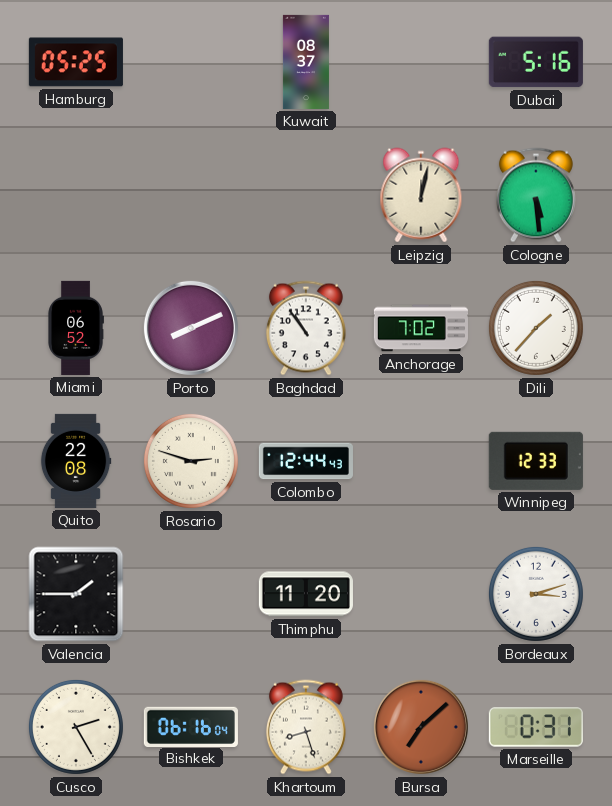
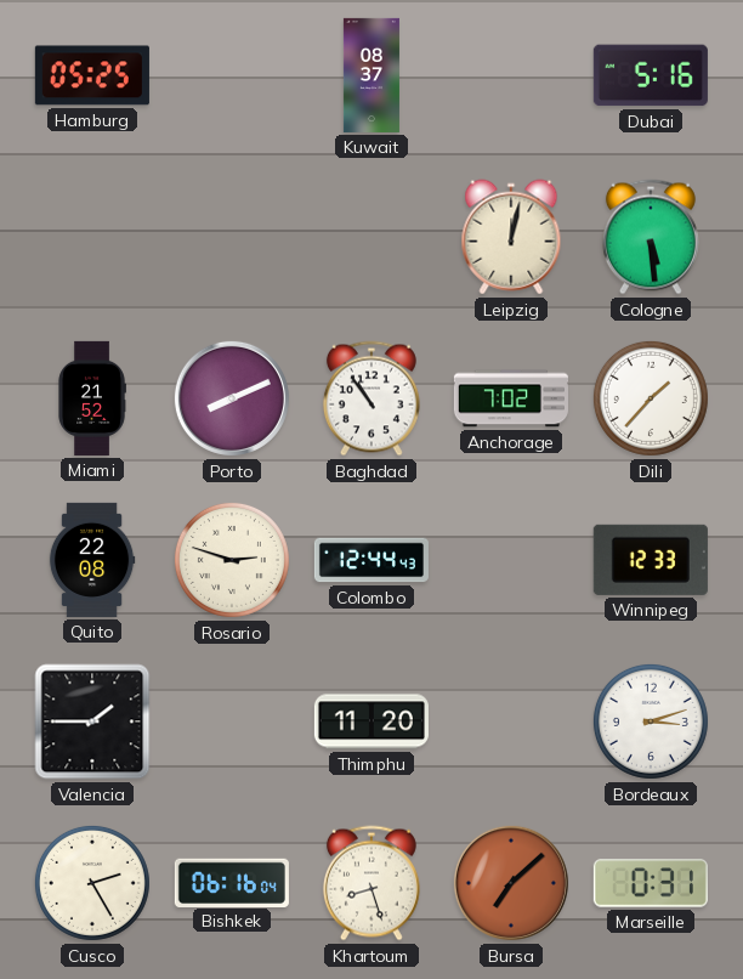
Miami: 06:52 -> 21:52
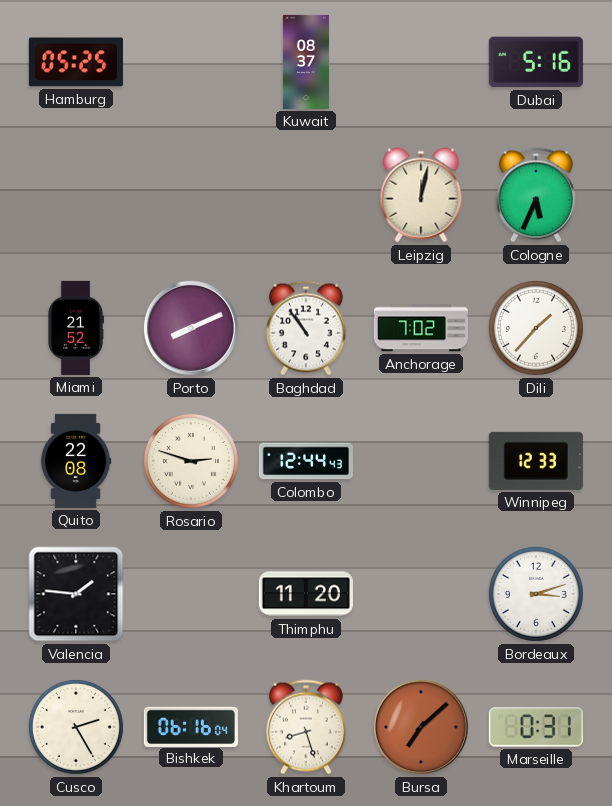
Cologne: 5:29 -> 5:34
Valencia: 1:45 -> 1:46
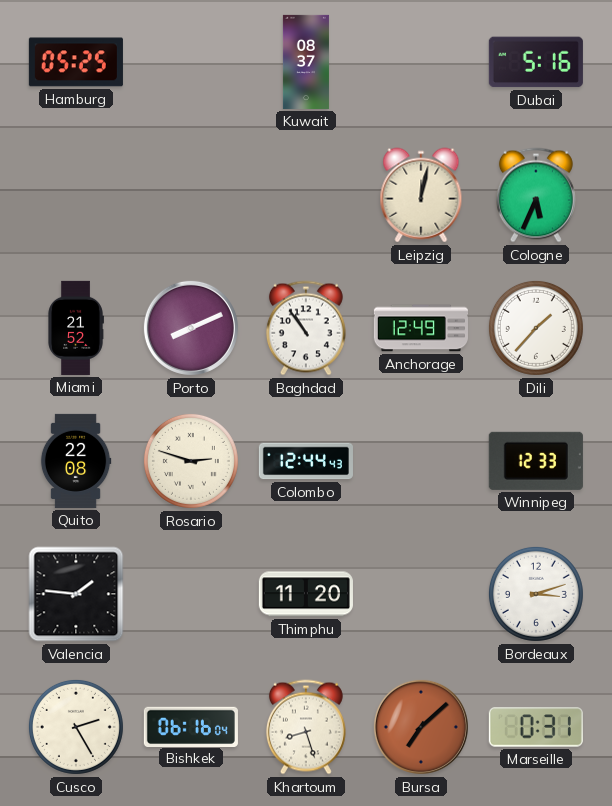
Anchorage: 7:02 -> 12:49
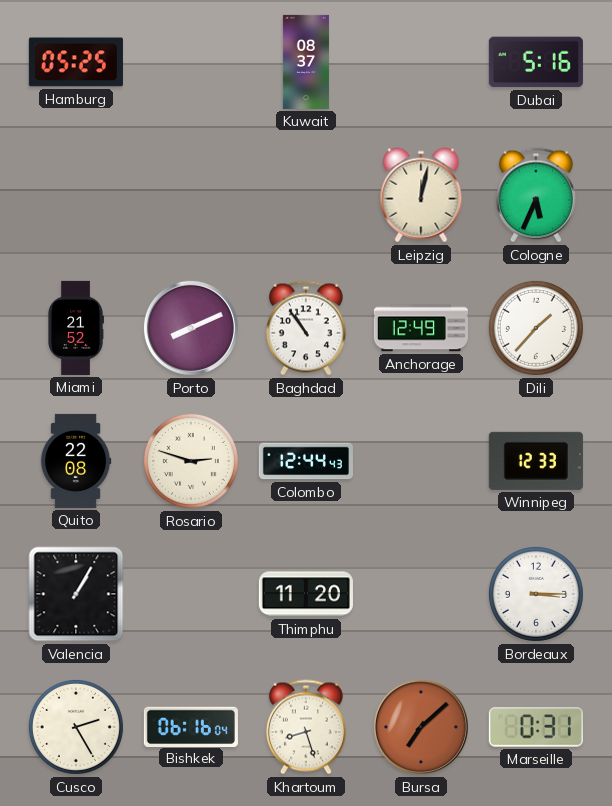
Valencia: 1:46 -> 1:05
Bordeaux: 3:12 -> 3:15
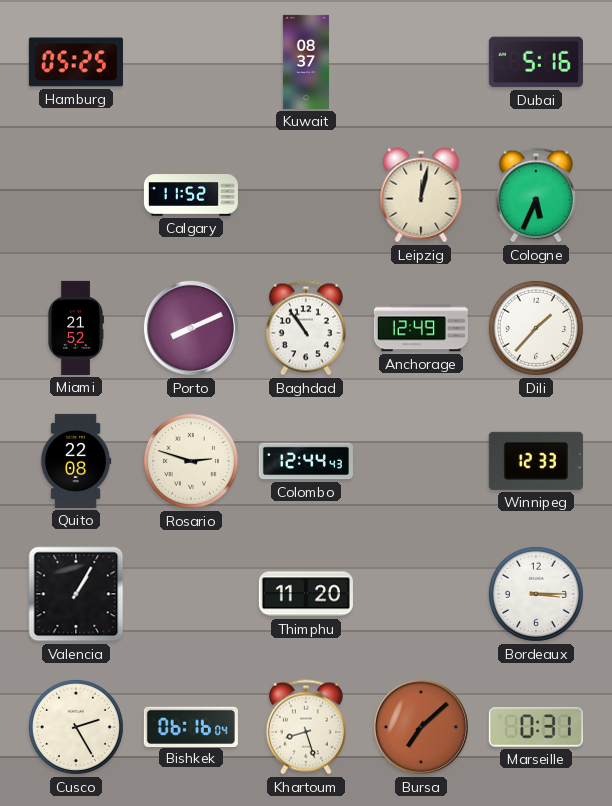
Calgary: none -> 11:52
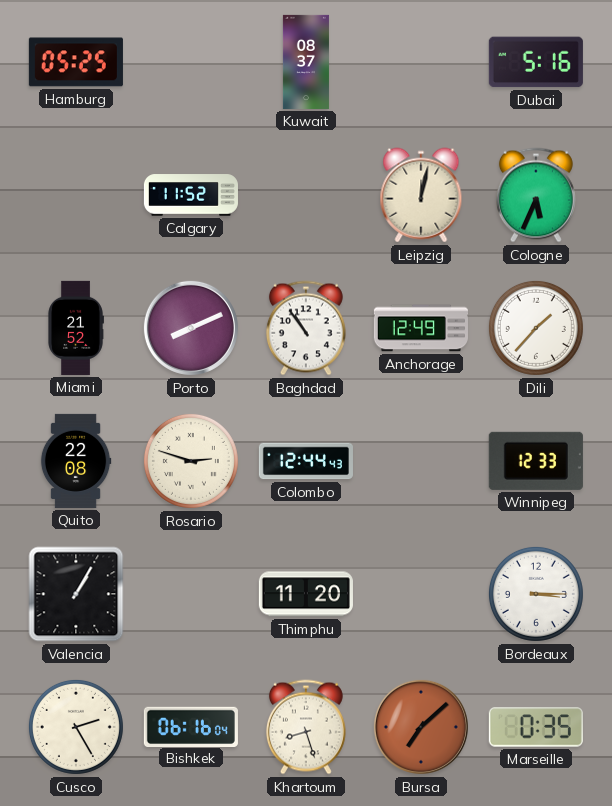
Marseille: 0:31 -> 0:35
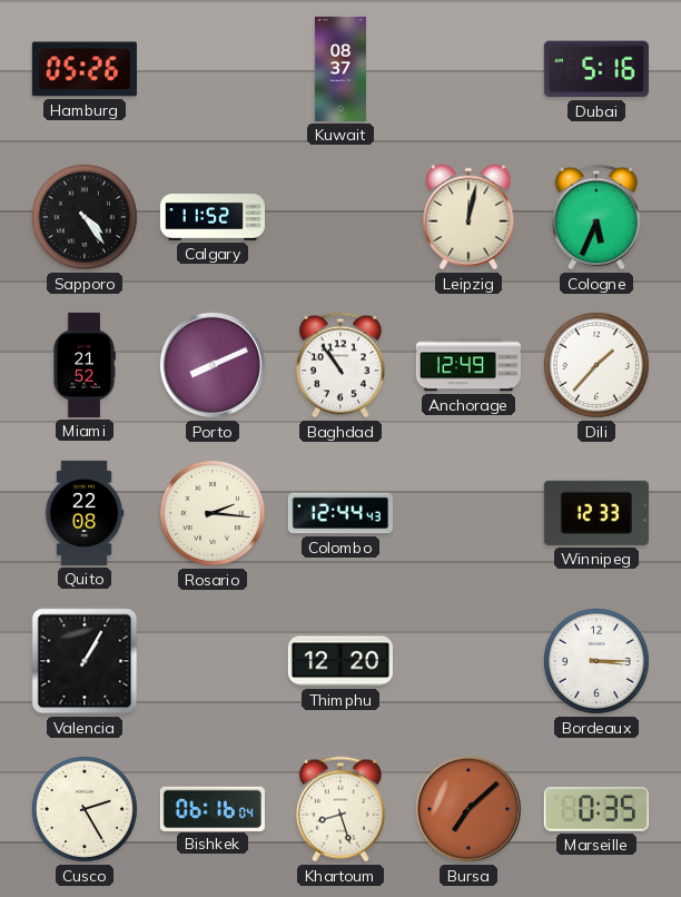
Hamburg: 05:25 -> 05:26
Sapporo: none -> 4:24
Rosario: 2:48 -> 2:16
Thimphu: 11:20 -> 12:20
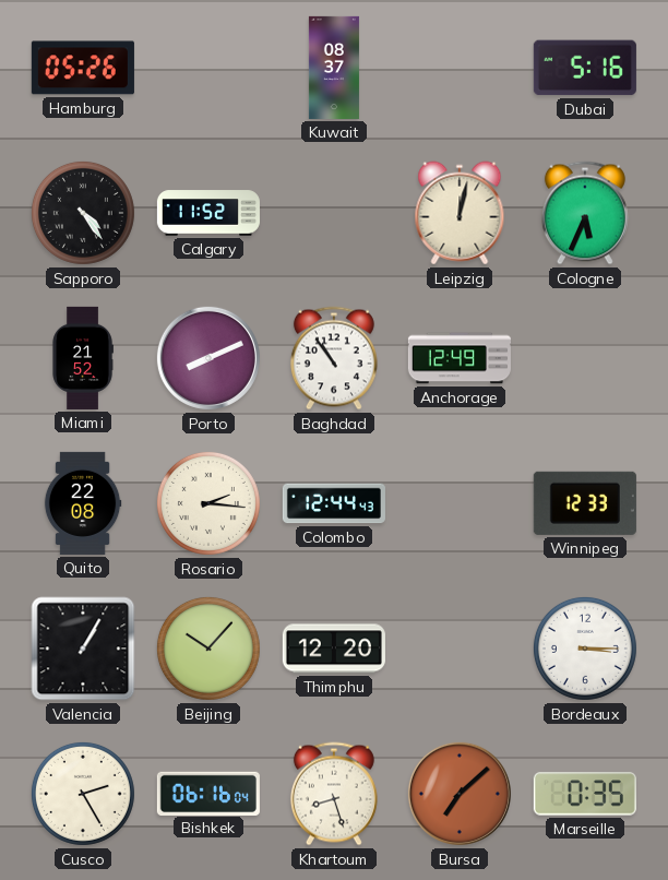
Dili: 1:37 -> none
Beijing: none -> 10:07
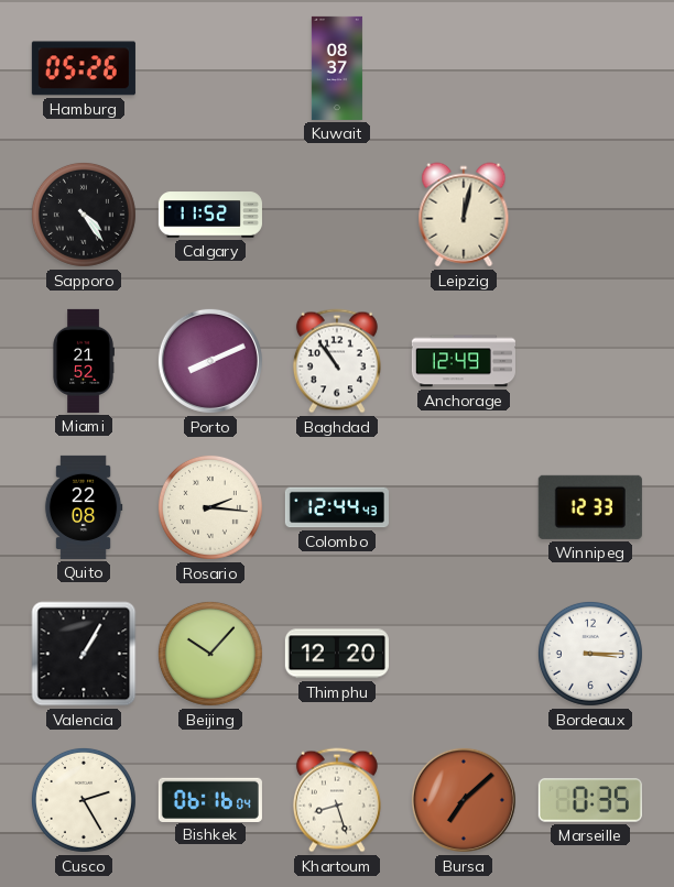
Dubai: 5:16 -> none
Cologne: 5:34 -> none
